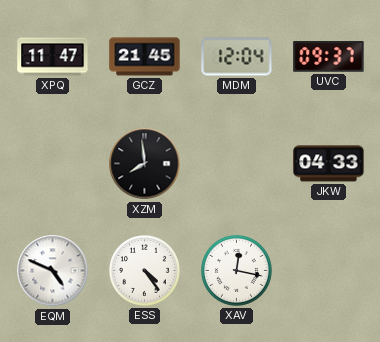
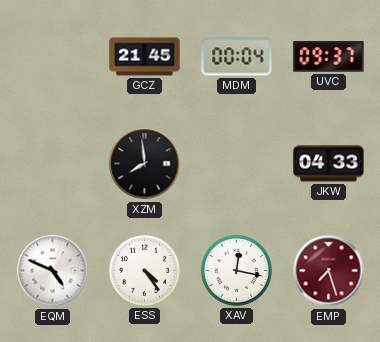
XPQ: 11:47 -> none
MDM: 12:04 -> 00:04
EMP: none -> 7:27
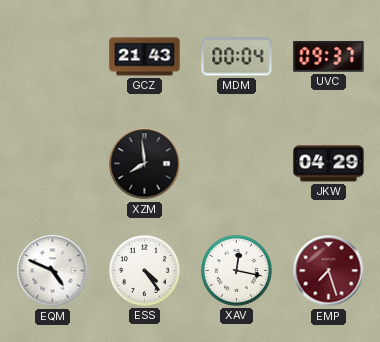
GCZ: 21:45 -> 21:43
JKW: 04:33 -> 04:29
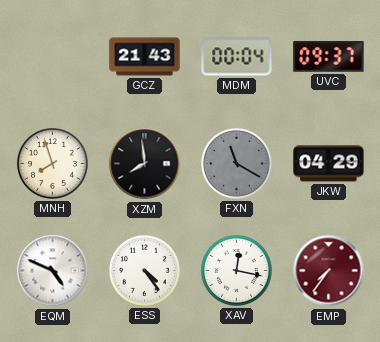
MNH: none -> 7:57
FXN: none -> 11:20
EMP: 7:27 -> 7:36
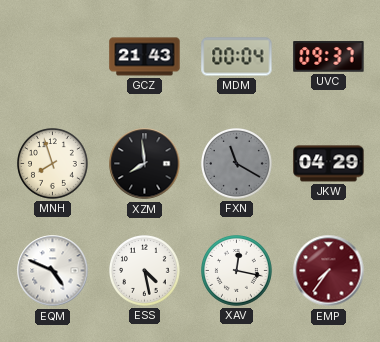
ESS: 4:24 -> 4:28
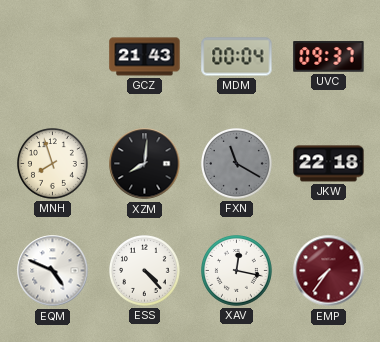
XZM: 7:59 -> 8:01
JKW: 04:29 -> 22:18
ESS: 4:28 -> 4:23
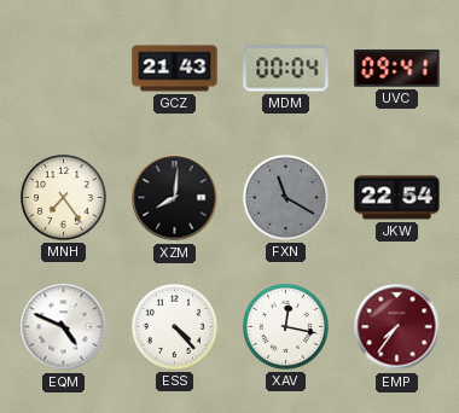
UVC: 09:37 -> 09:41
MNH: 7:57 -> 7:24
JKW: 22:18 -> 22:54
